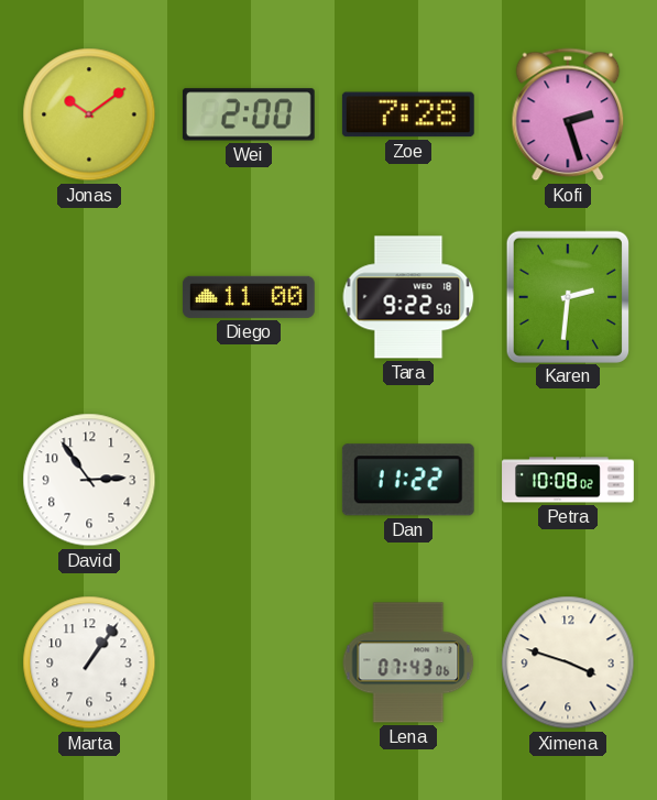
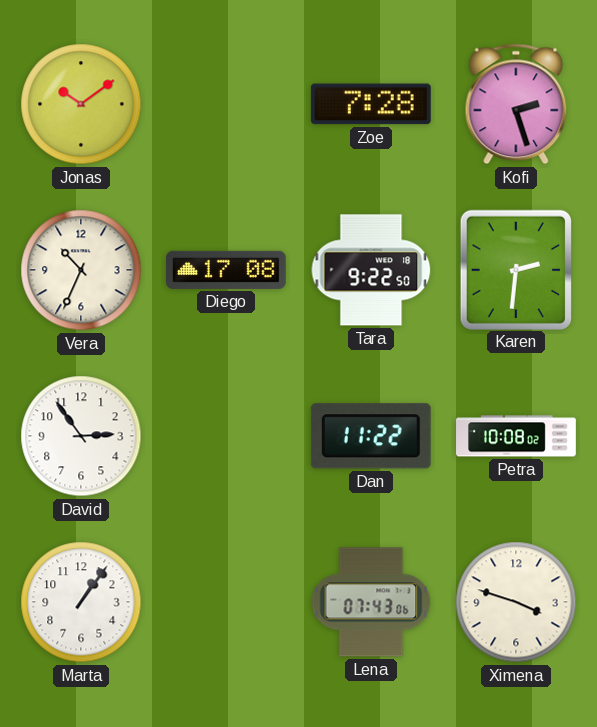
Wei: 2:00 -> none
Vera: none -> 10:34
Diego: 11:00 -> 17:08
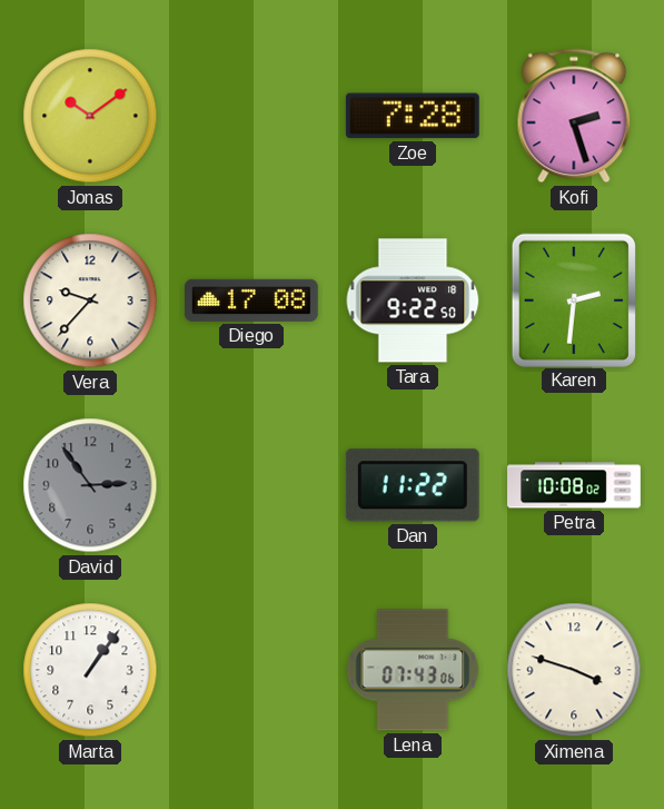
Vera: 10:34 -> 9:37
David dial: white -> grey
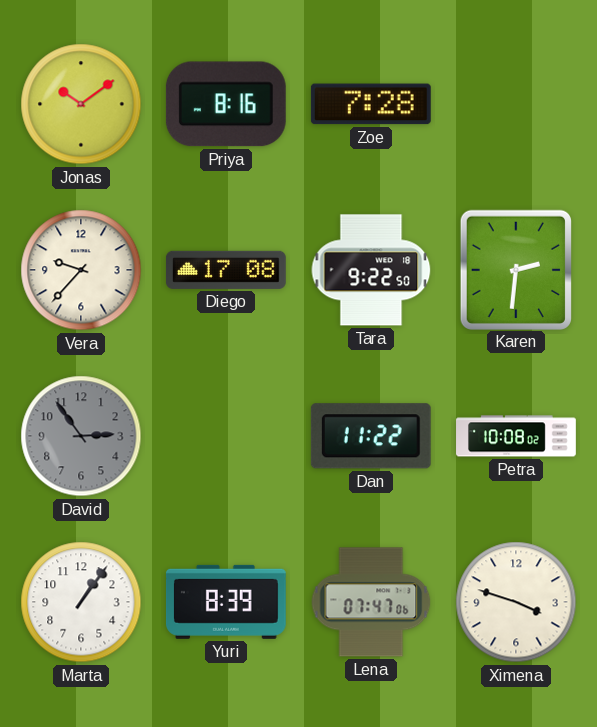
Priya: none -> 8:16
Kofi: 2:27 -> none
Yuri: none -> 8:39
Lena: 07:43 -> 07:47
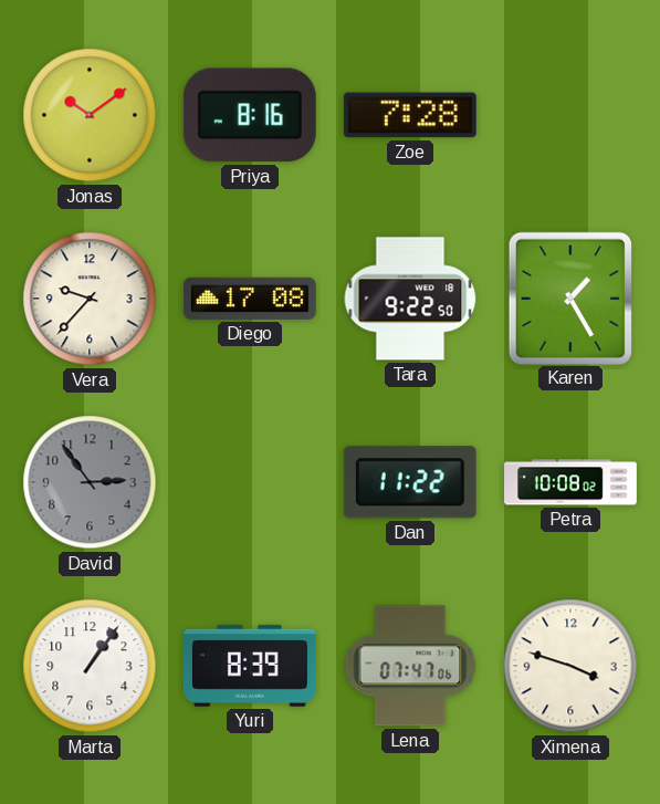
Karen: 2:31 -> 1:25
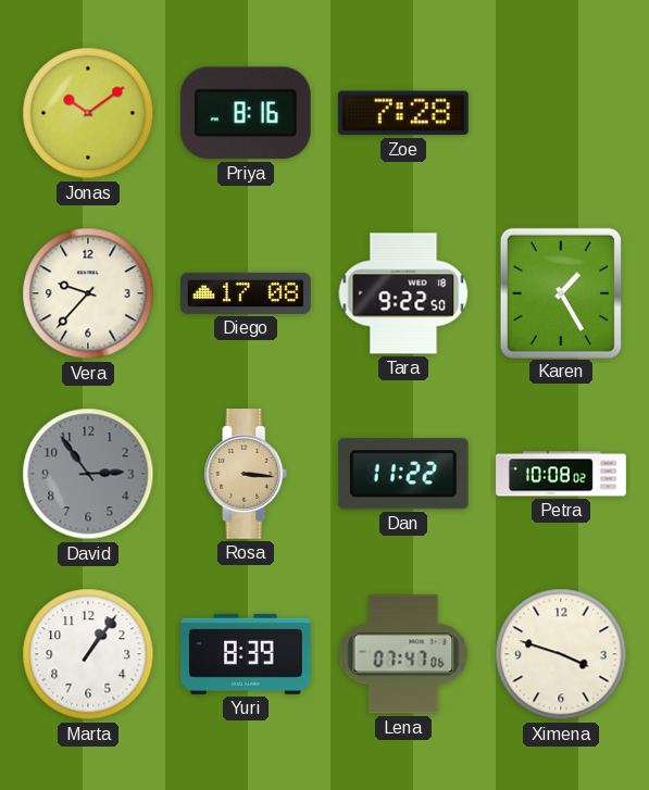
Rosa: none -> 3:16
